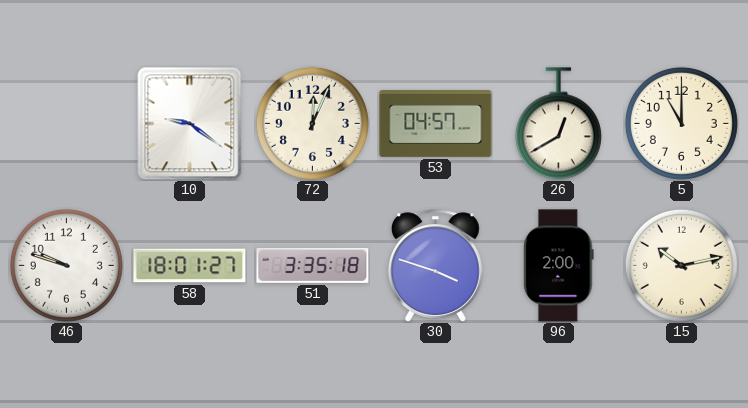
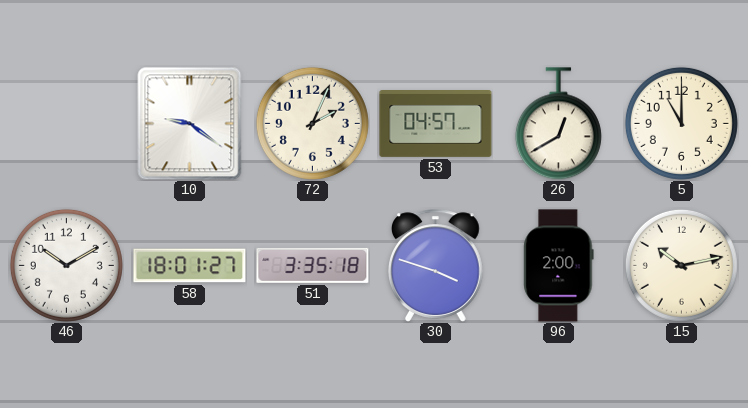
72: 12:04 -> 2:04
46: 9:48 -> 10:10
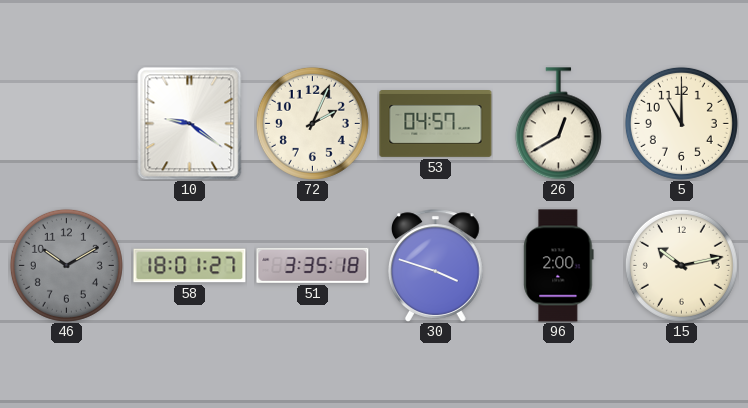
46 dial: white -> grey
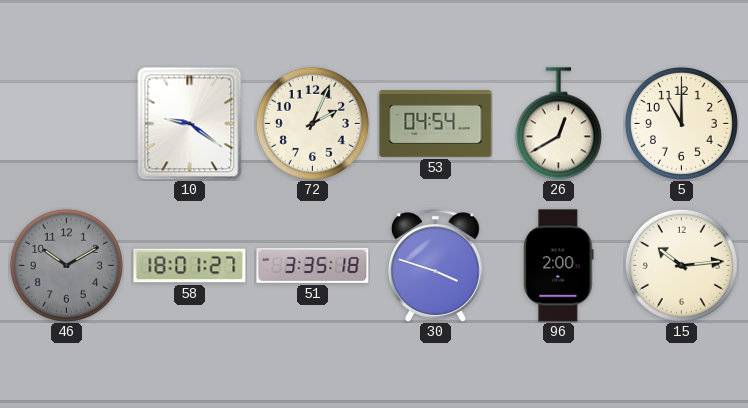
53: 04:57 -> 04:54
15: 10:13 -> 10:14
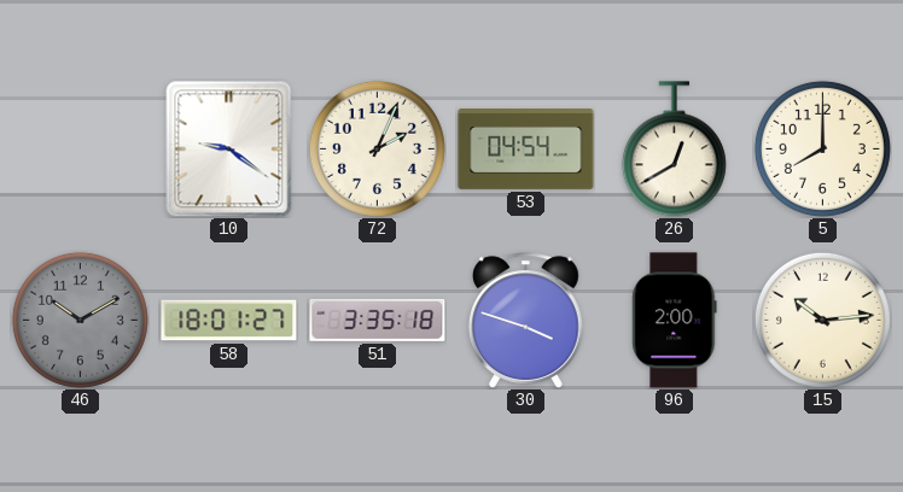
5: 11:00 -> 8:00
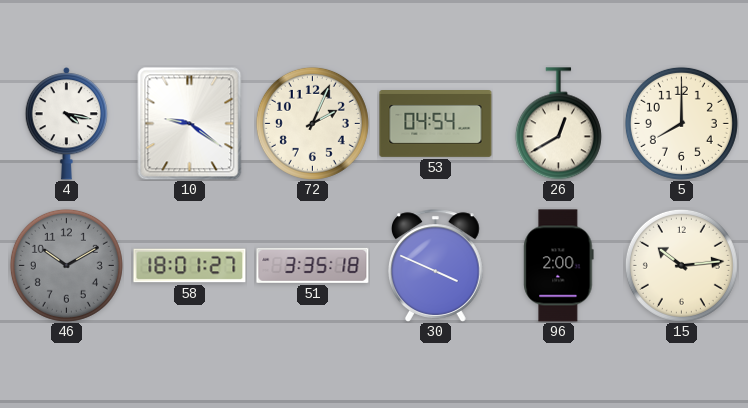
4: none -> 4:17
30: 3:48 -> 3:49
